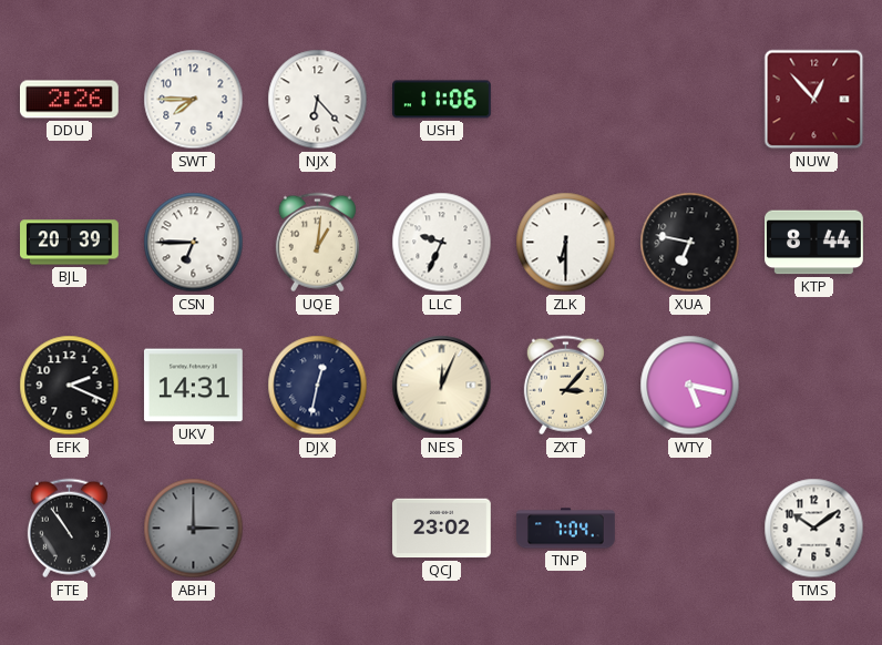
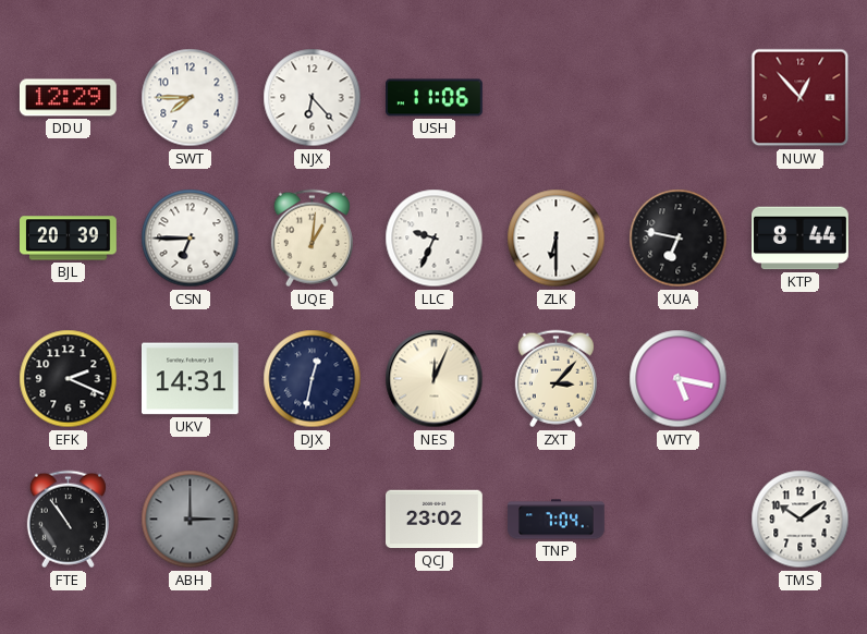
DDU: 2:26 -> 12:29
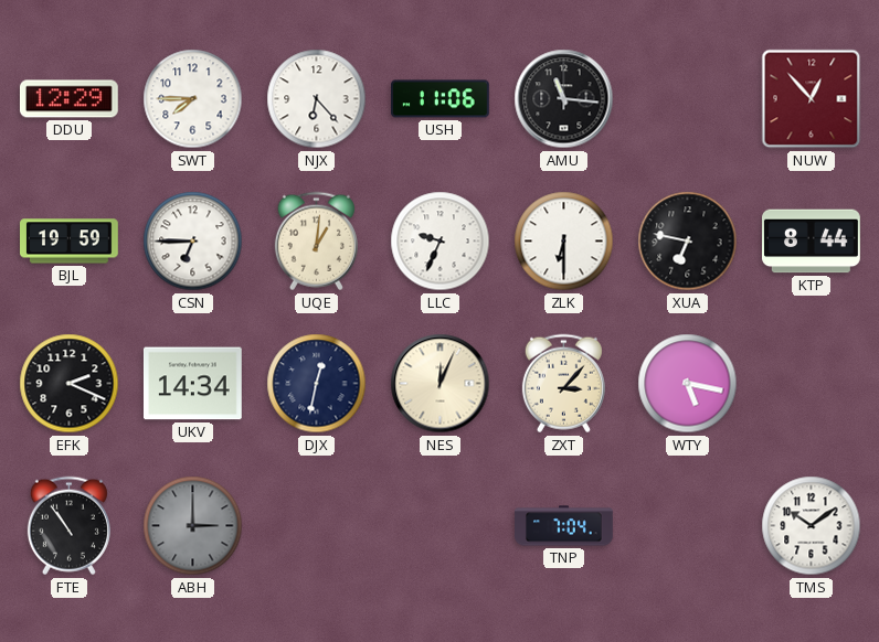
AMU: none -> 11:16
BJL: 20:39 -> 19:59
UKV: 14:31 -> 14:34
QCJ: 23:02 -> none
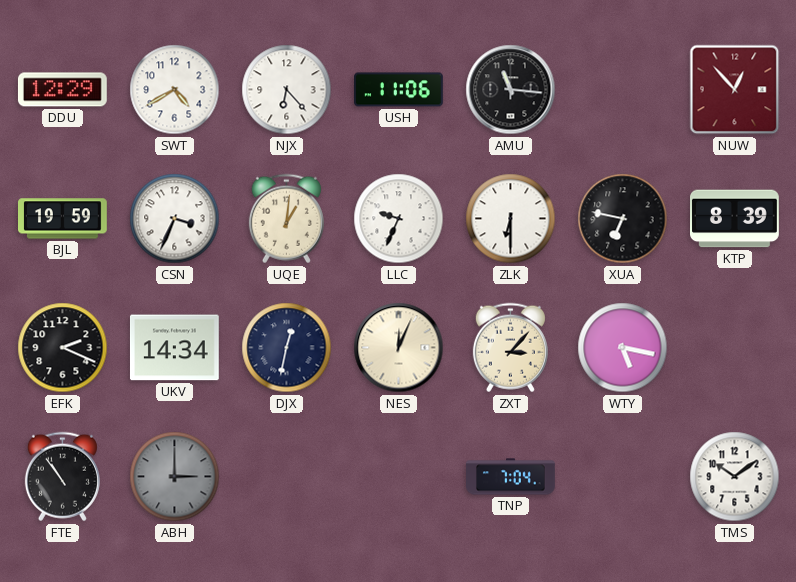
SWT: 7:45 -> 4:40
CSN: 6:45 -> 3:34
KTP: 8:44 -> 8:39
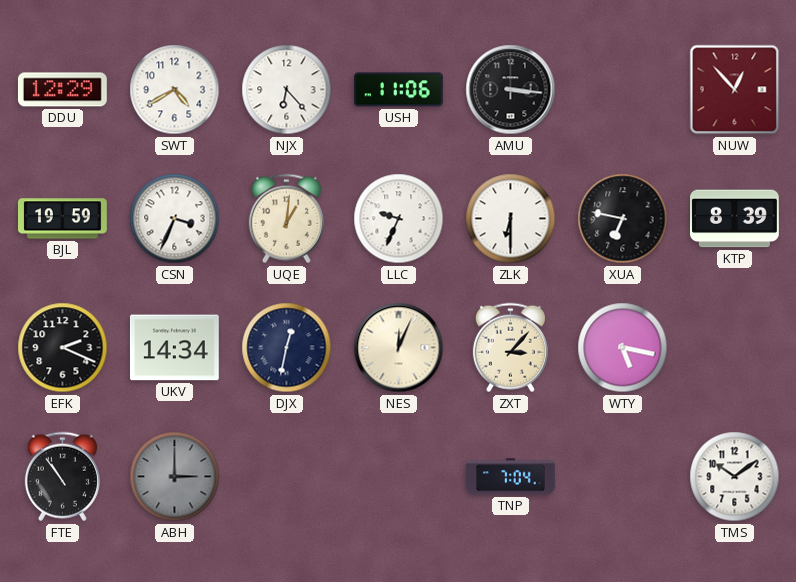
AMU: 11:16 -> 3:16
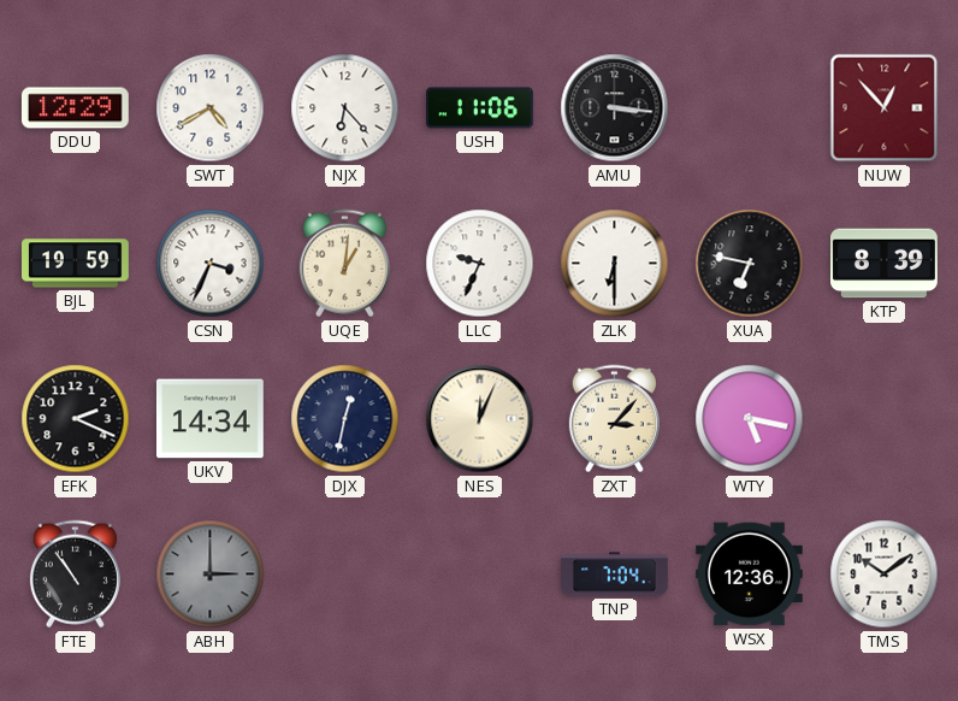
WSX: none -> 12:36
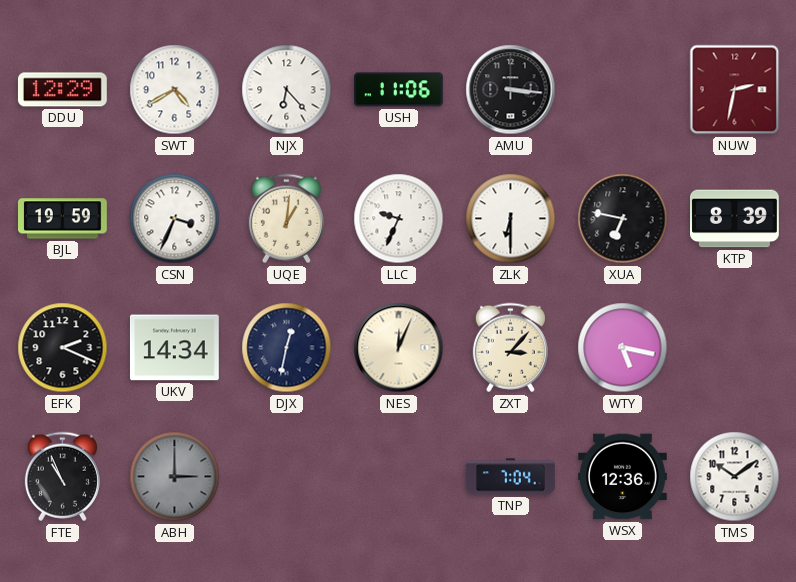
NUW: 12:53 -> 2:32
FTE: 10:54 -> 10:56
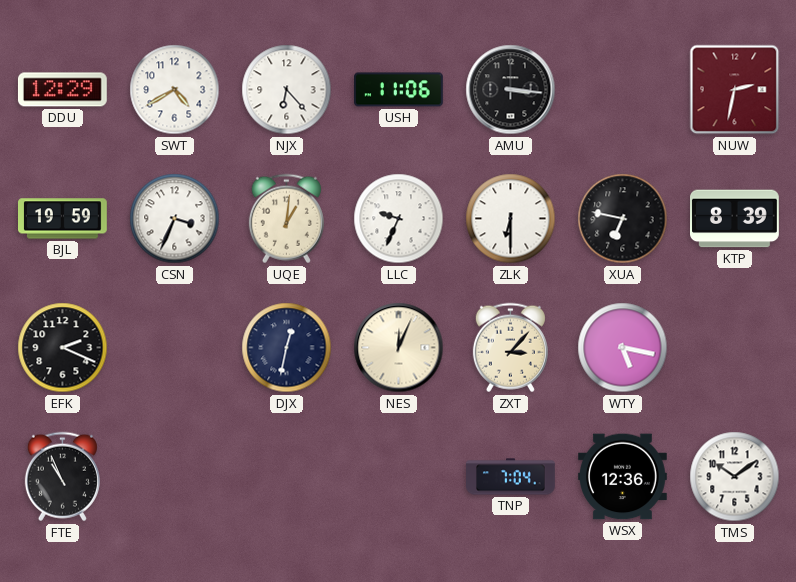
UKV: 14:34 -> none
ABH: 3:00 -> none
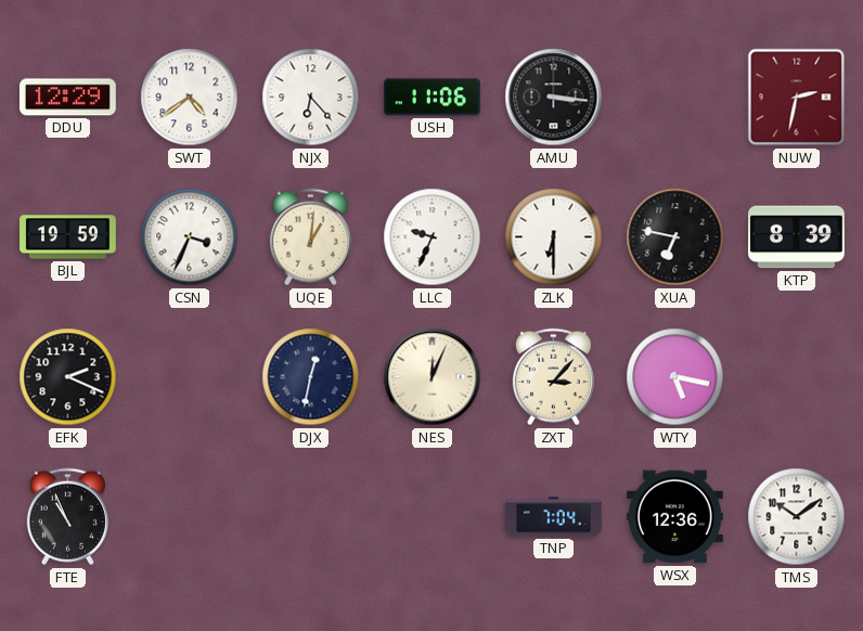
SWT: 4:40 -> 4:39
